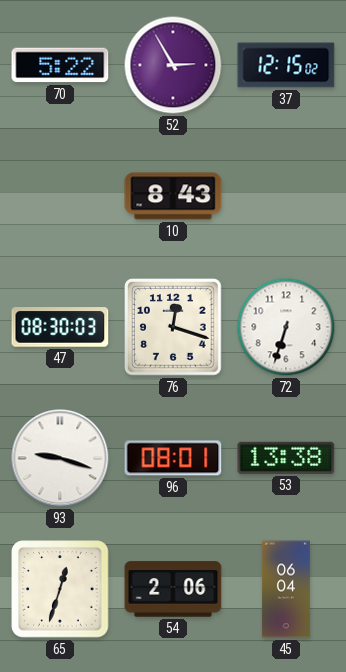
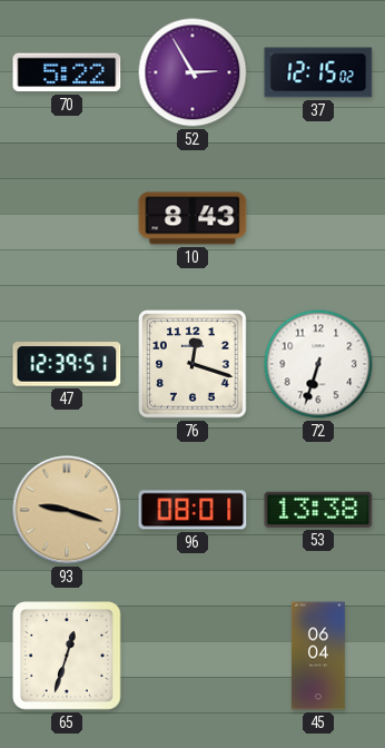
47: 08:30 -> 12:39
93 dial: white -> champagne
54: 2:06 -> none
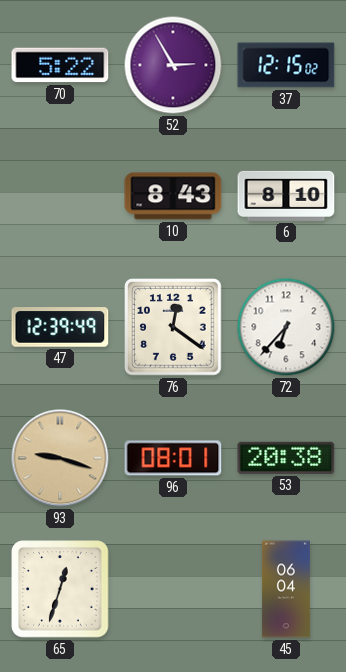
6: none -> 8:10
47: 12:39:51 -> 12:39:49
76: 12:18 -> 12:21
72: 6:33 -> 6:37
53: 13:38 -> 20:38
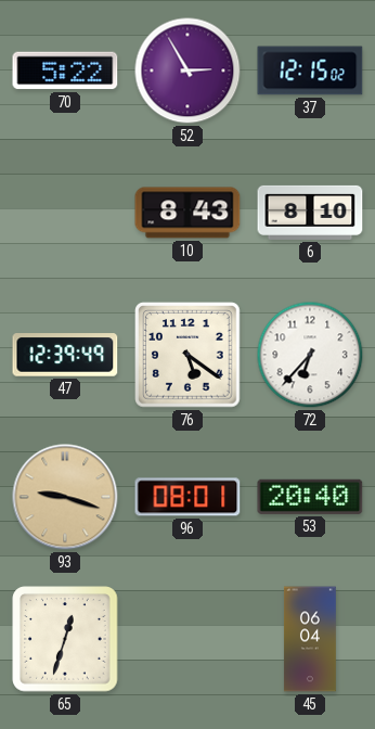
76: 12:21 -> 5:21
53: 20:38 -> 20:40
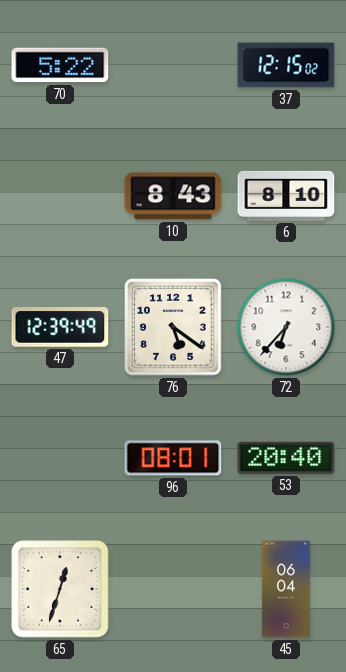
52: 2:55 -> none
93: 9:18 -> none
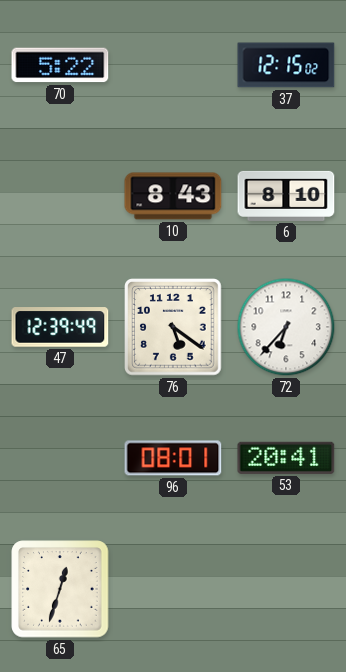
53: 20:40 -> 20:41
45: 06:04 -> none
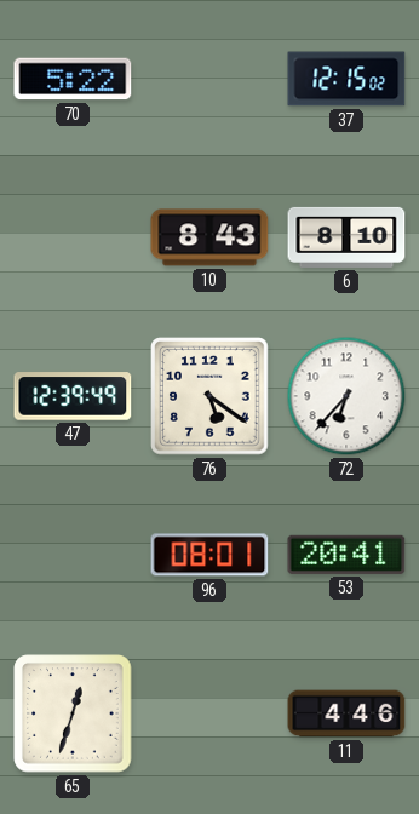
11: none -> 4:46
